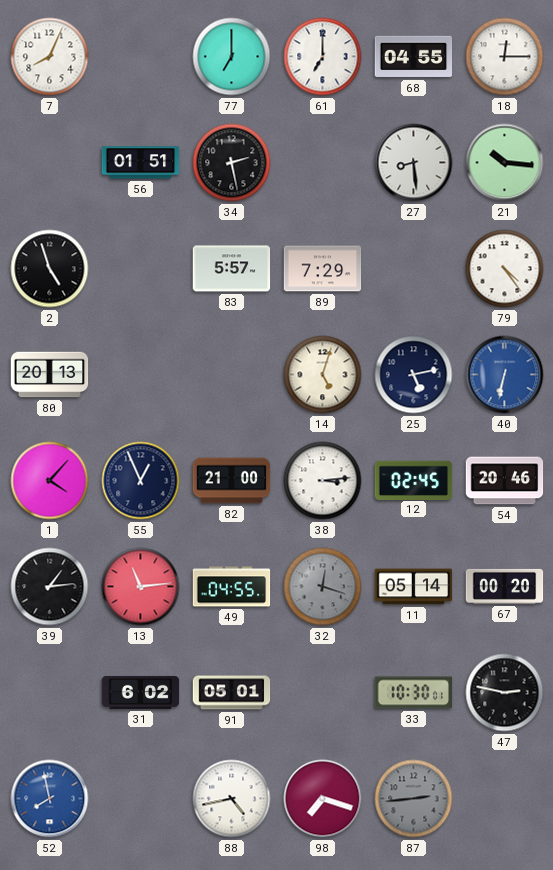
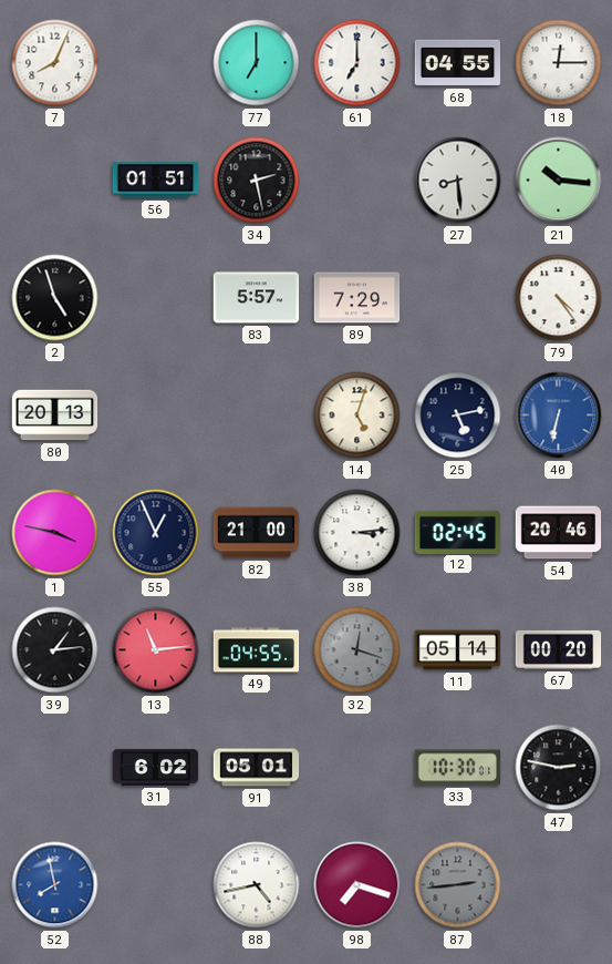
1: 4:07 -> 3:47
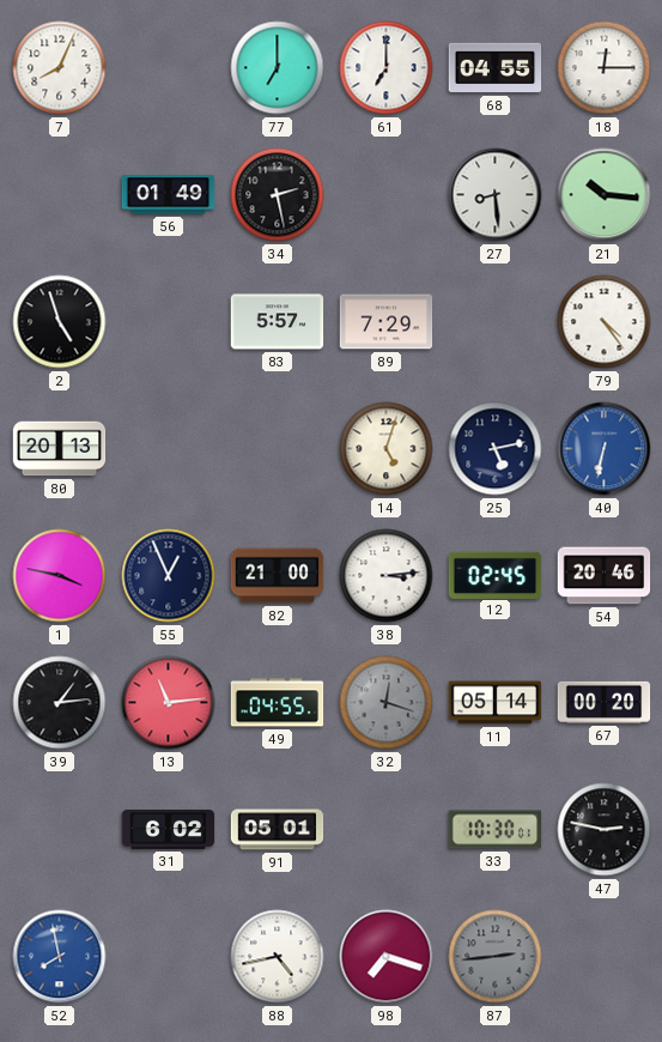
56: 01:51 -> 01:49
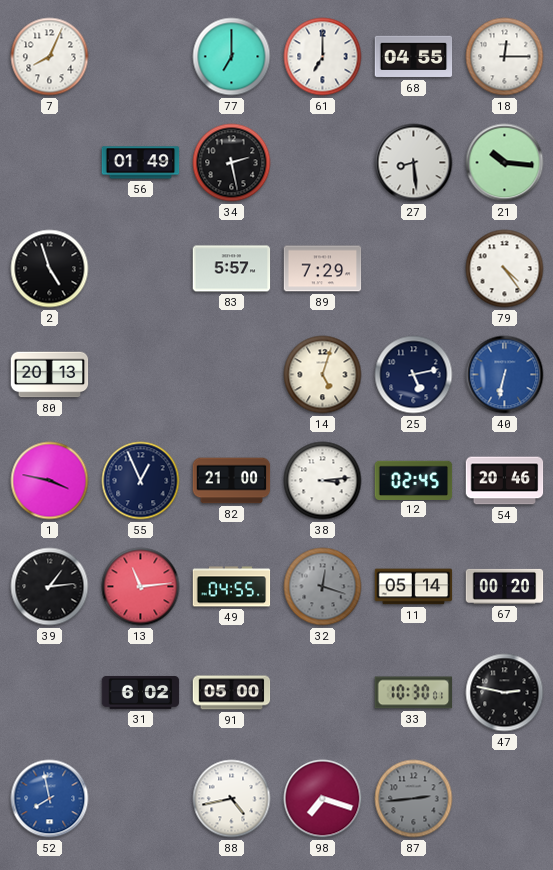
91: 05:01 -> 05:00
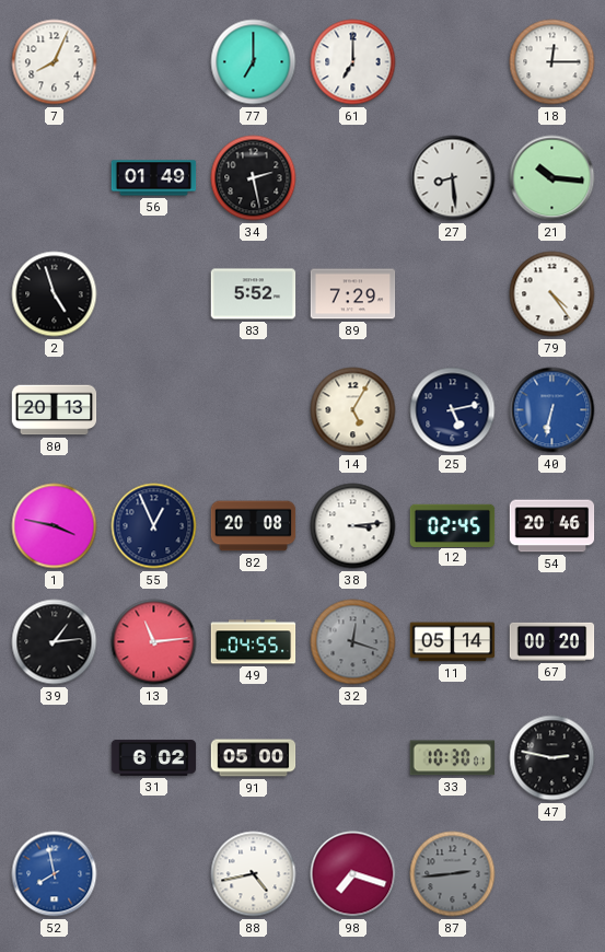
68: 04:55 -> none
83: 5:57 -> 5:52
14: 5:03 -> 5:05
82: 21:00 -> 20:08
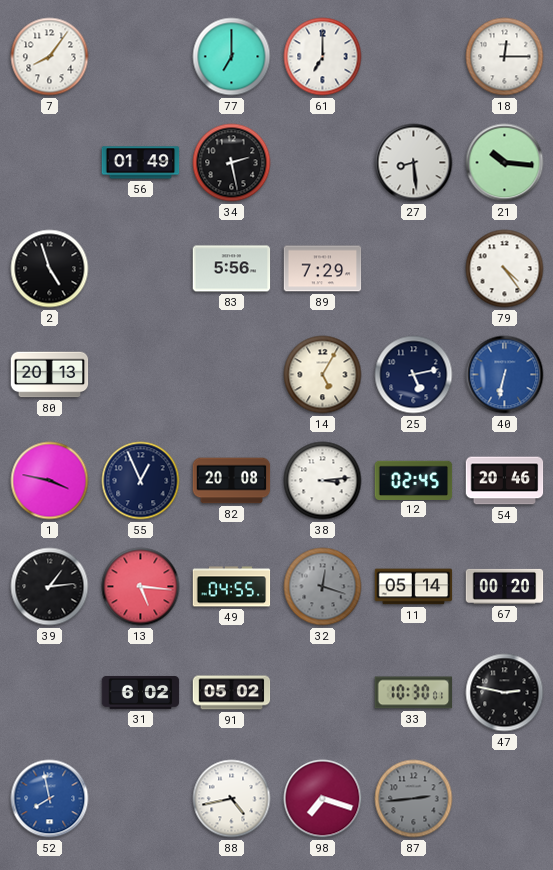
7: 8:04 -> 8:06
83: 5:52 -> 5:56
13: 11:14 -> 5:16
91: 05:00 -> 05:02
